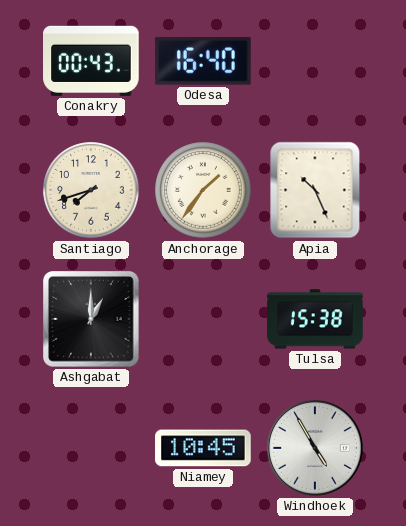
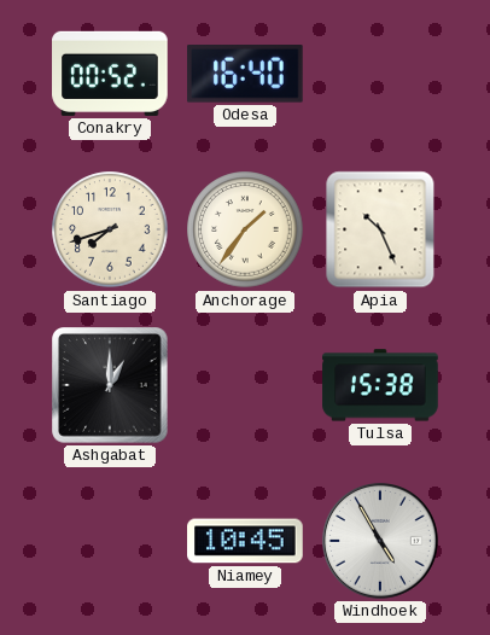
Conakry: 00:43 -> 00:52
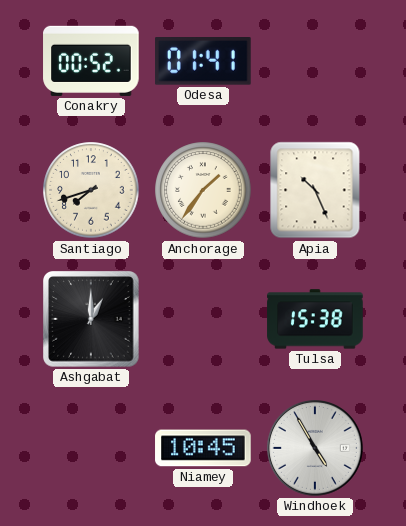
Odesa: 16:40 -> 01:41
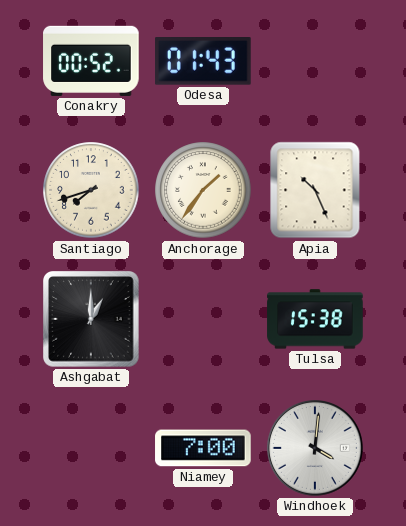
Odesa: 01:41 -> 01:43
Niamey: 10:45 -> 7:00
Windhoek: 4:55 -> 4:01
